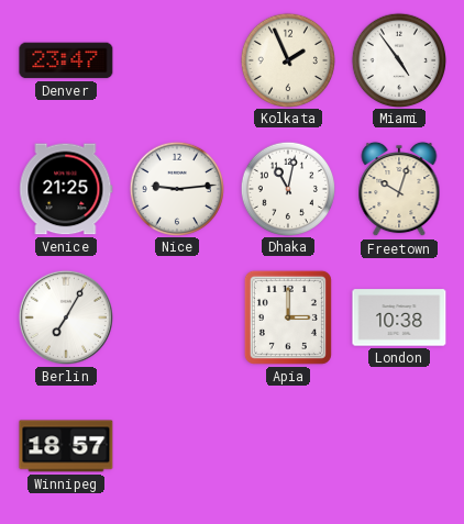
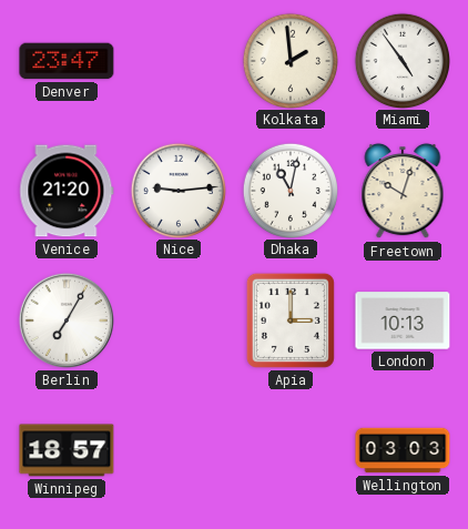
Kolkata: 1:56 -> 1:59
Venice: 21:25 -> 21:20
London: 10:38 -> 10:13
Wellington: none -> 03:03
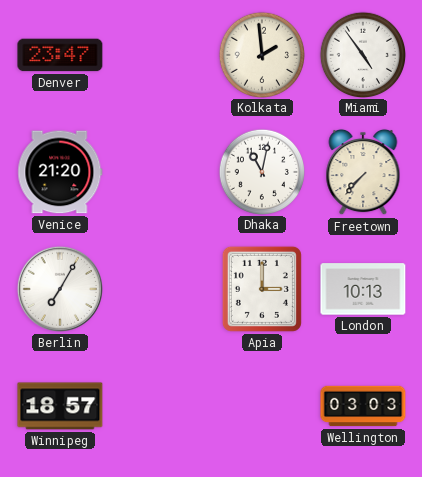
Nice: 9:14 -> none
Freetown: 10:03 -> 7:37
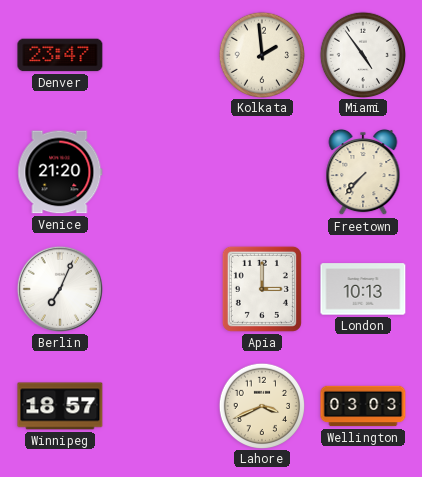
Dhaka: 11:02 -> none
Berlin: 7:05 -> 7:04
Lahore: none -> 3:41
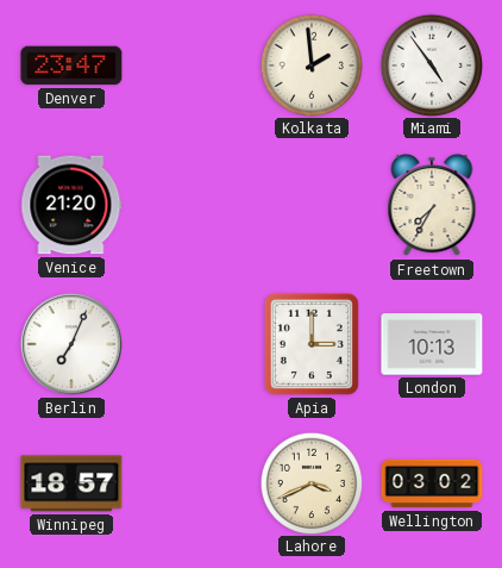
Freetown: 7:37 -> 7:35
Wellington: 03:03 -> 03:02
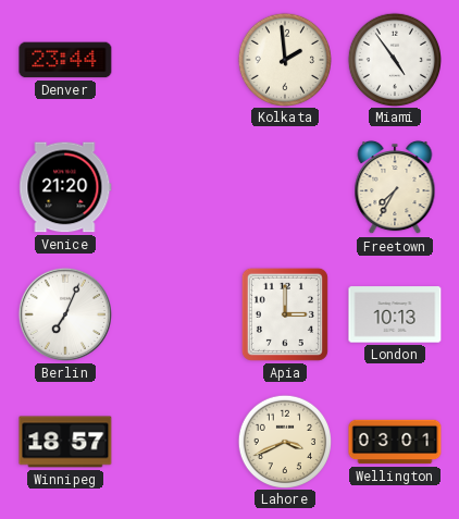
Denver: 23:47 -> 23:44
Wellington: 03:02 -> 03:01
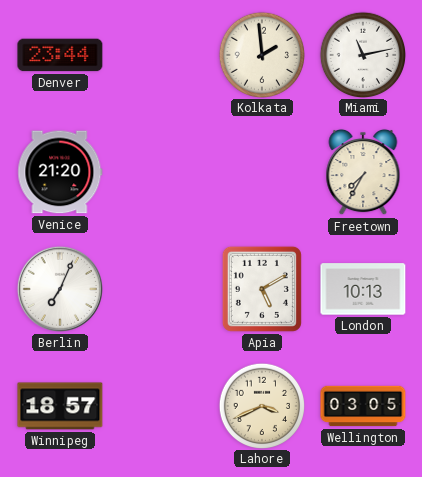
Miami: 4:54 -> 11:13
Apia: 3:00 -> 5:10
Wellington: 03:01 -> 03:05
